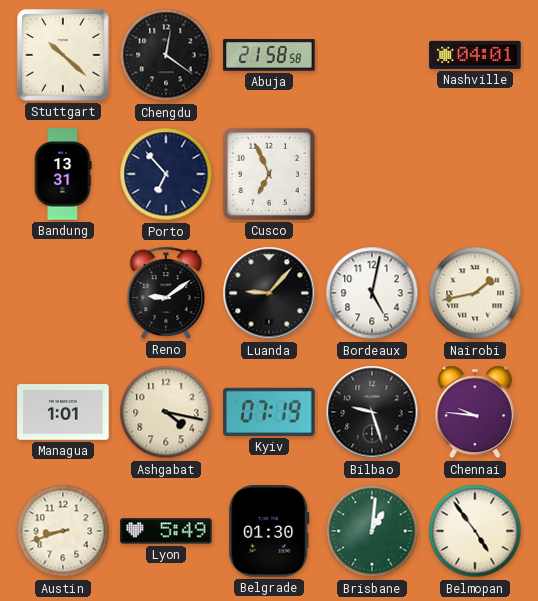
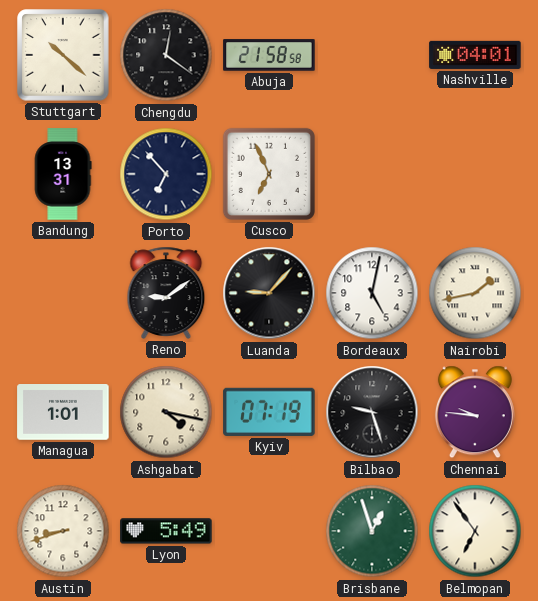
Belgrade: 01:30 -> none
Brisbane: 1:01 -> 12:57
Belmopan: 4:54 -> 6:54
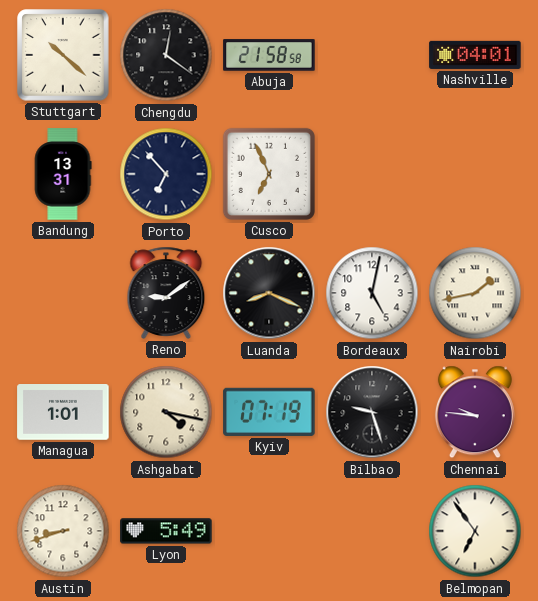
Luanda: 9:07 -> 8:19
Brisbane: 12:57 -> none
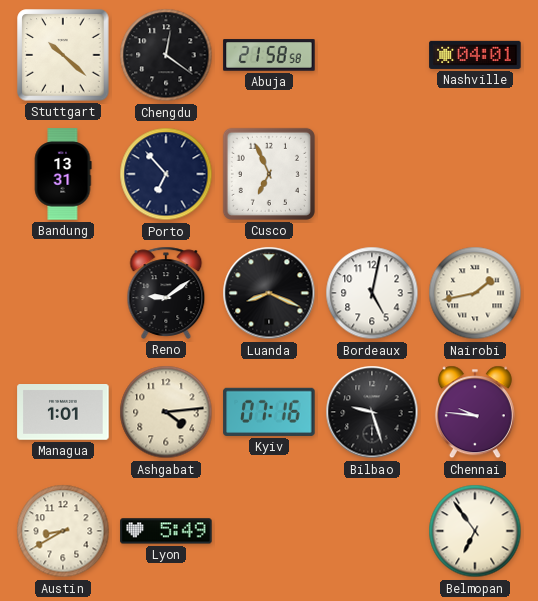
Ashgabat: 4:17 -> 4:14
Kyiv: 07:19 -> 07:16
Austin: 8:42 -> 8:40
